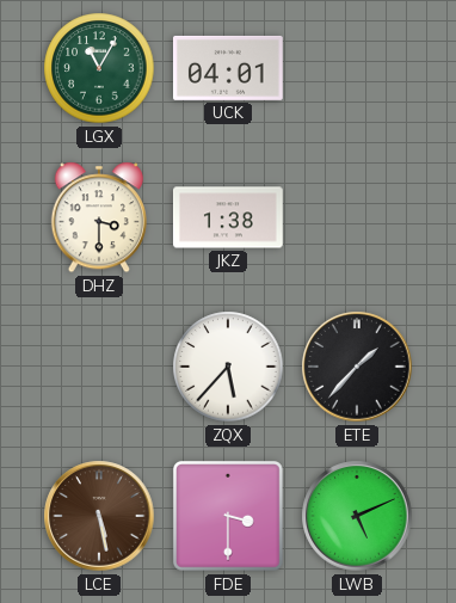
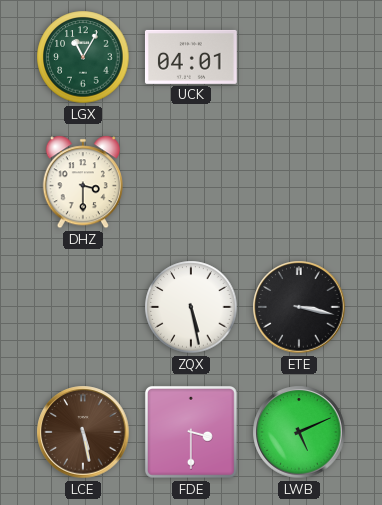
JKZ: 1:38 -> none
ZQX: 5:37 -> 5:28
ETE: 1:37 -> 3:17
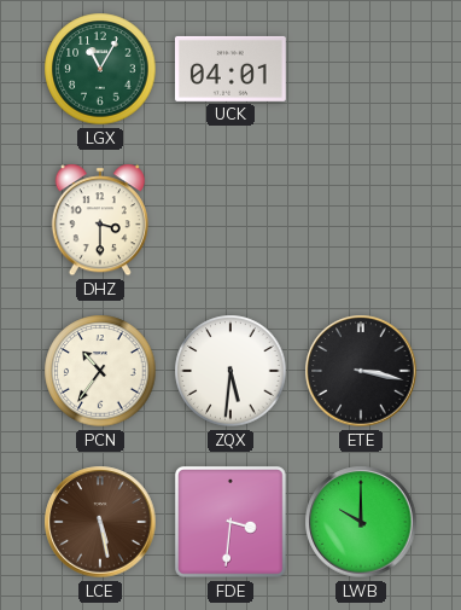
PCN: none -> 10:36
ZQX: 5:28 -> 5:31
FDE: 3:30 -> 3:31
LWB: 5:11 -> 10:00
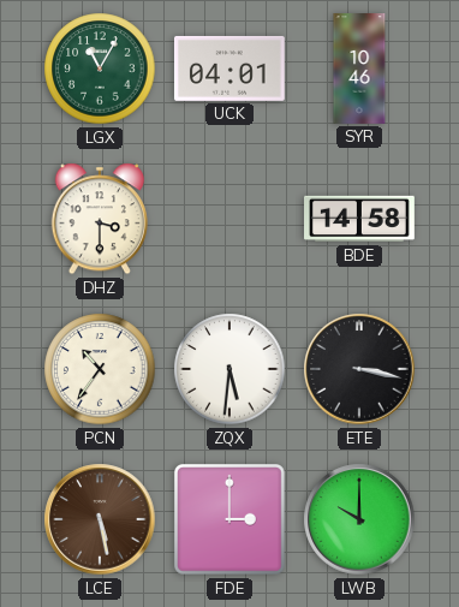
SYR: none -> 10:46
BDE: none -> 14:58
FDE: 3:31 -> 3:00
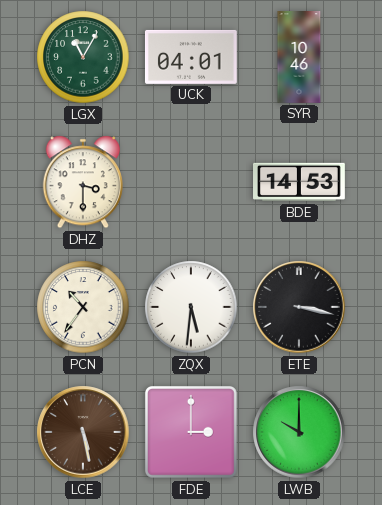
BDE: 14:58 -> 14:53
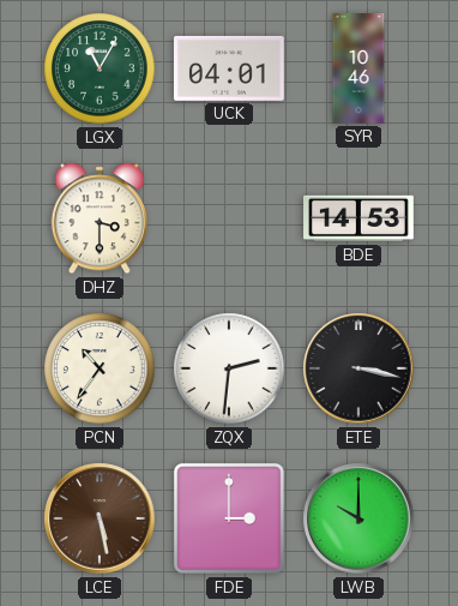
ZQX: 5:31 -> 2:31
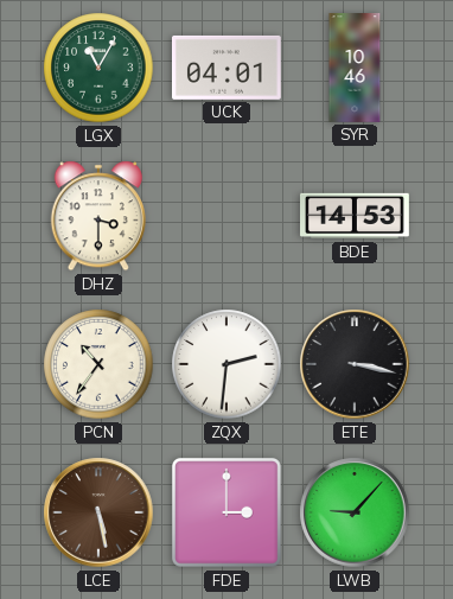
LWB: 10:00 -> 9:07
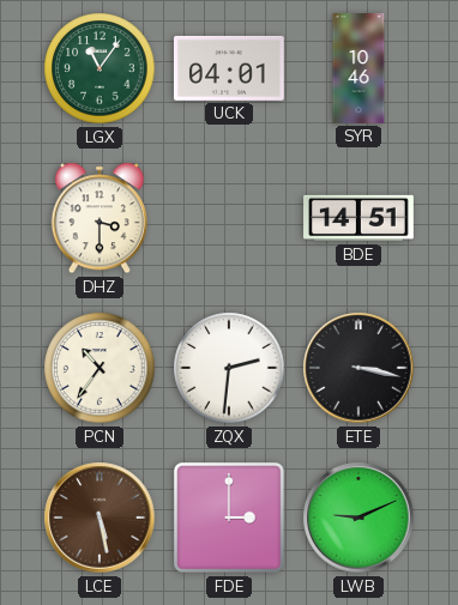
LGX: 11:05 -> 11:06
BDE: 14:53 -> 14:51
LWB: 9:07 -> 9:11
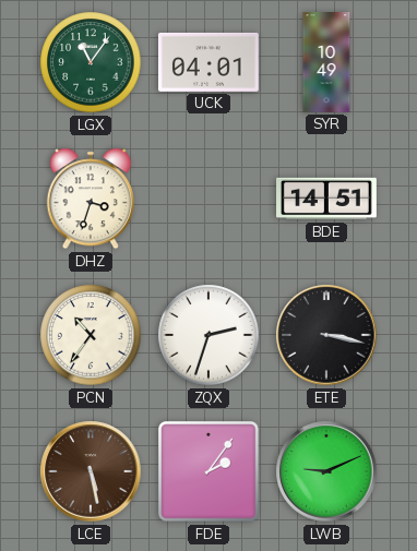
SYR: 10:46 -> 10:49
DHZ: 3:30 -> 3:33
ZQX: 2:31 -> 2:33
FDE: 3:00 -> 2:06
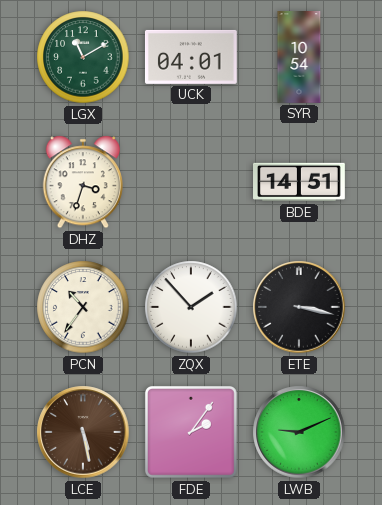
LGX: 11:06 -> 11:10
SYR: 10:49 -> 10:54
ZQX: 2:33 -> 1:53
